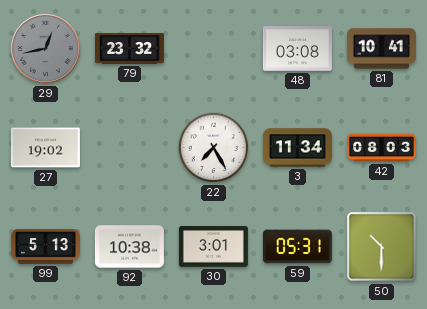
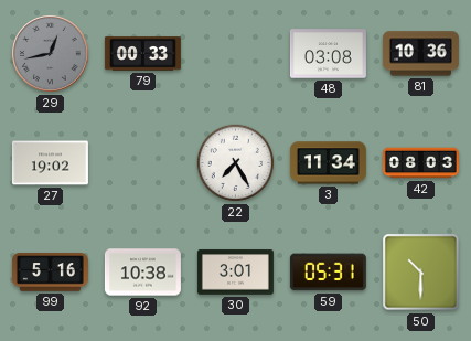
79: 23:32 -> 00:33
81: 10:41 -> 10:36
99: 5:13 -> 5:16
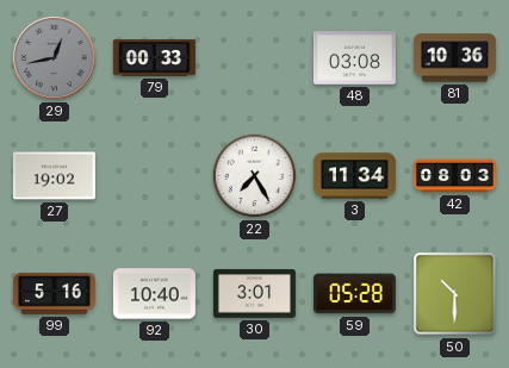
92: 10:38 -> 10:40
59: 05:31 -> 05:28
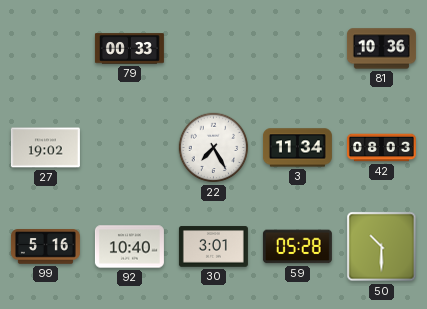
29: 12:43 -> none
48: 03:08 -> none
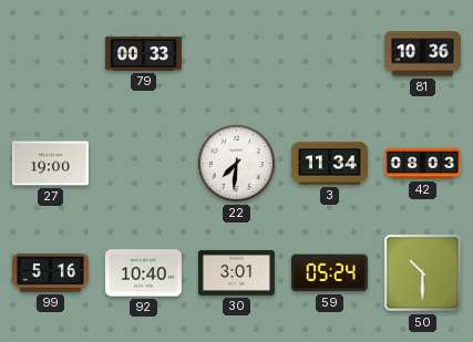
27: 19:02 -> 19:00
22: 7:25 -> 7:31
59: 05:28 -> 05:24
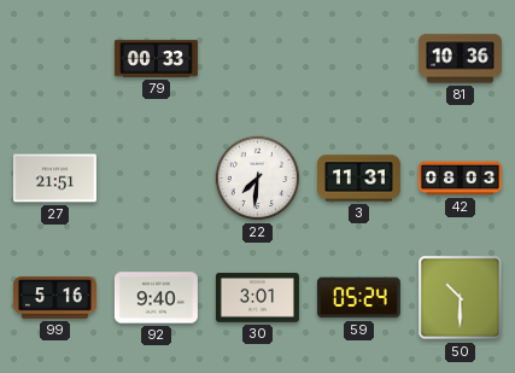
27: 19:00 -> 21:51
3: 11:34 -> 11:31
92: 10:40 -> 9:40
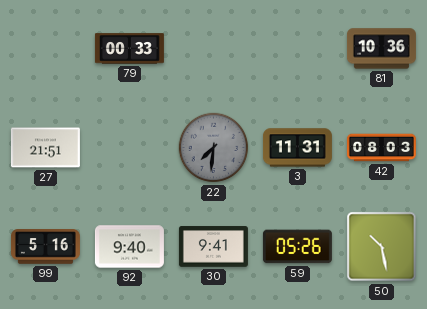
22 dial: white -> grey
30: 3:01 -> 9:41
59: 05:24 -> 05:26
50: 10:30 -> 10:28
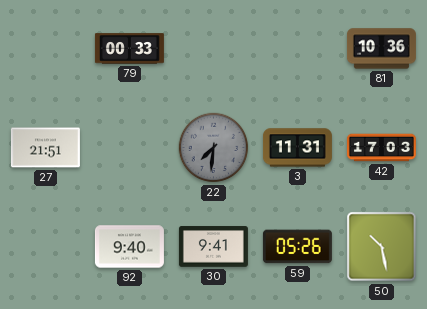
42: 08:03 -> 17:03
99: 5:16 -> none
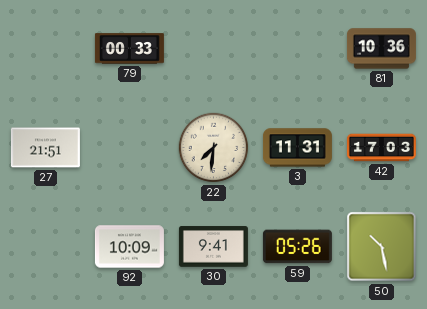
22 dial: grey -> cream
92: 9:40 -> 10:09
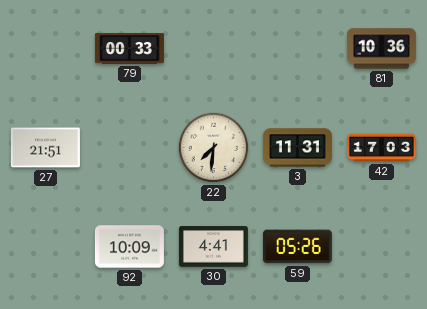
30: 9:41 -> 4:41
50: 10:28 -> none
